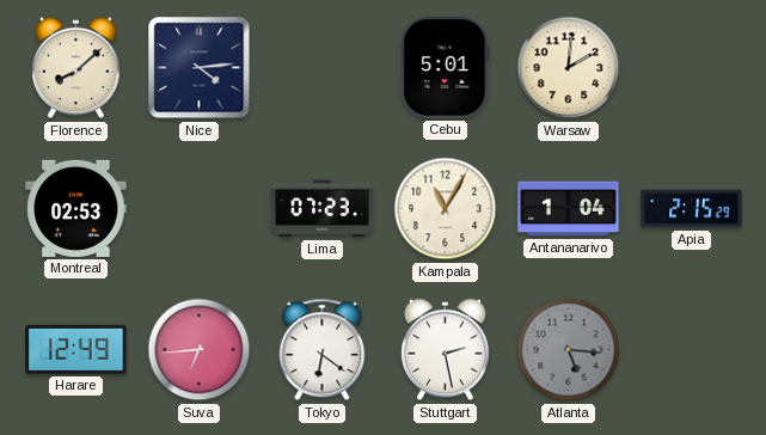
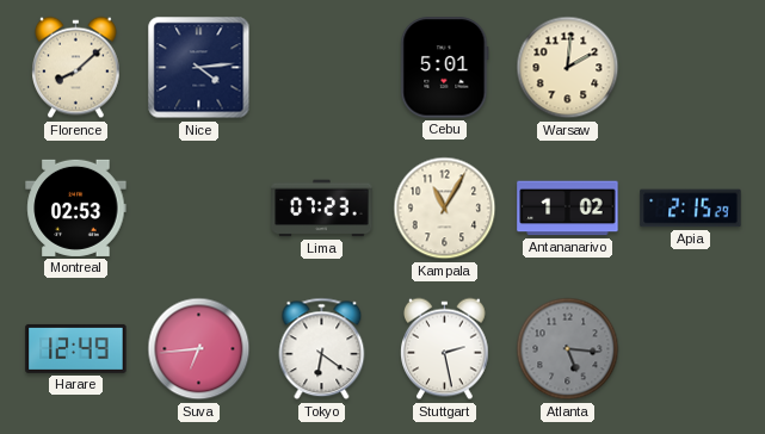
Antananarivo: 1:04 -> 1:02
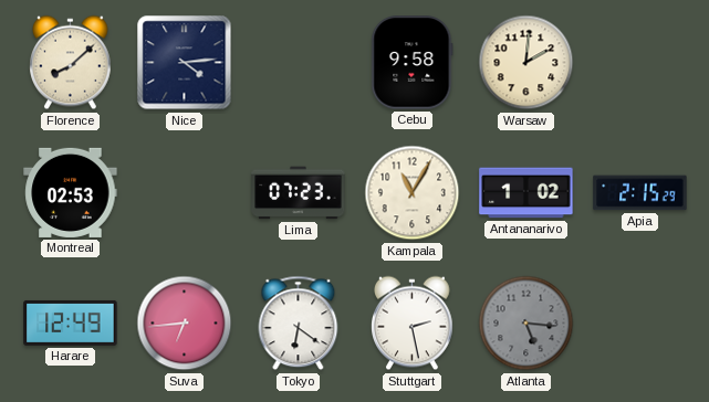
Cebu: 5:01 -> 9:58
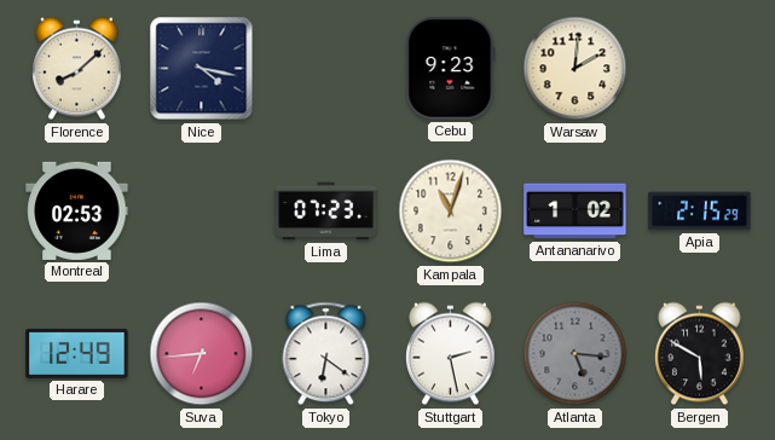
Nice: 4:14 -> 4:17
Cebu: 9:58 -> 9:23
Kampala: 11:05 -> 11:03
Bergen: none -> 5:50
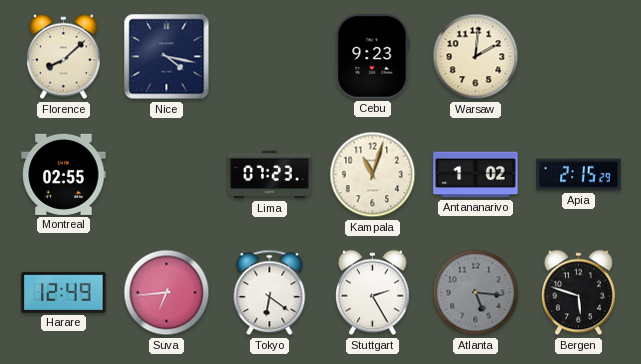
Montreal: 02:53 -> 02:55
Stuttgart: 2:28 -> 2:25
Bergen: 5:50 -> 5:48
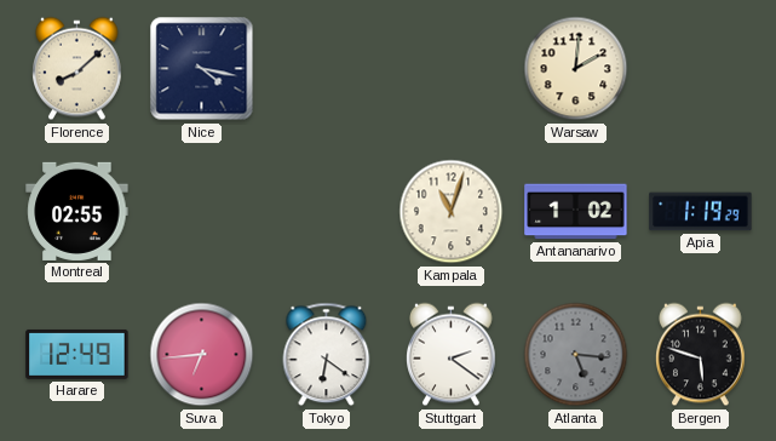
Cebu: 9:23 -> none
Lima: 07:23 -> none
Apia: 2:15 -> 1:19
Stuttgart: 2:25 -> 2:21
